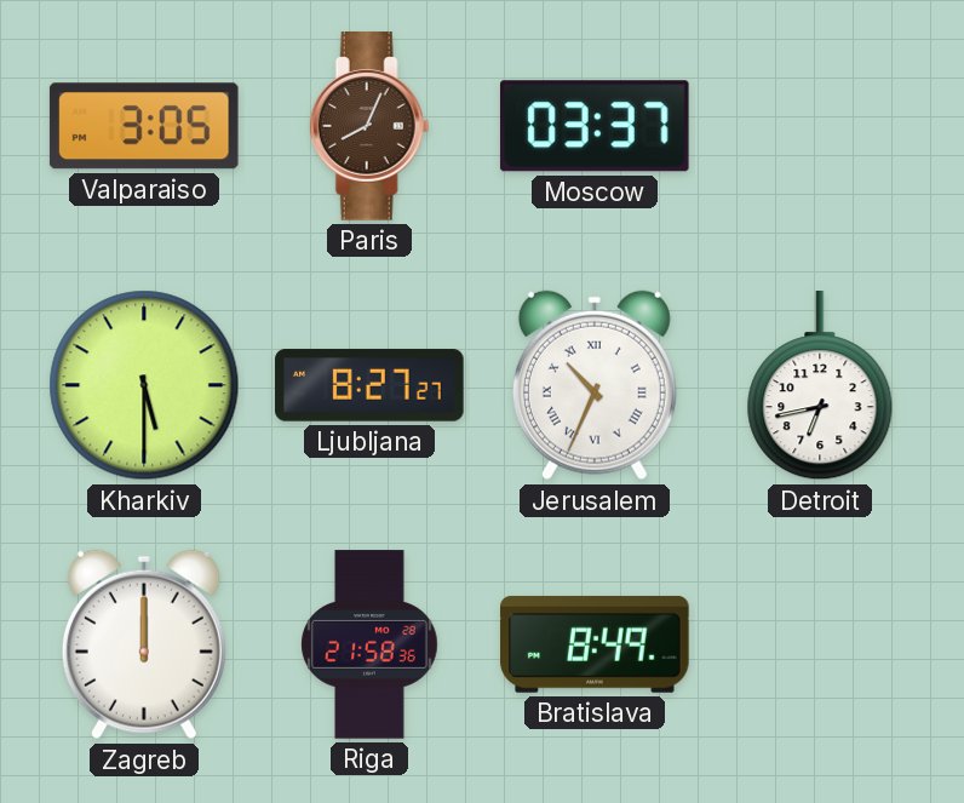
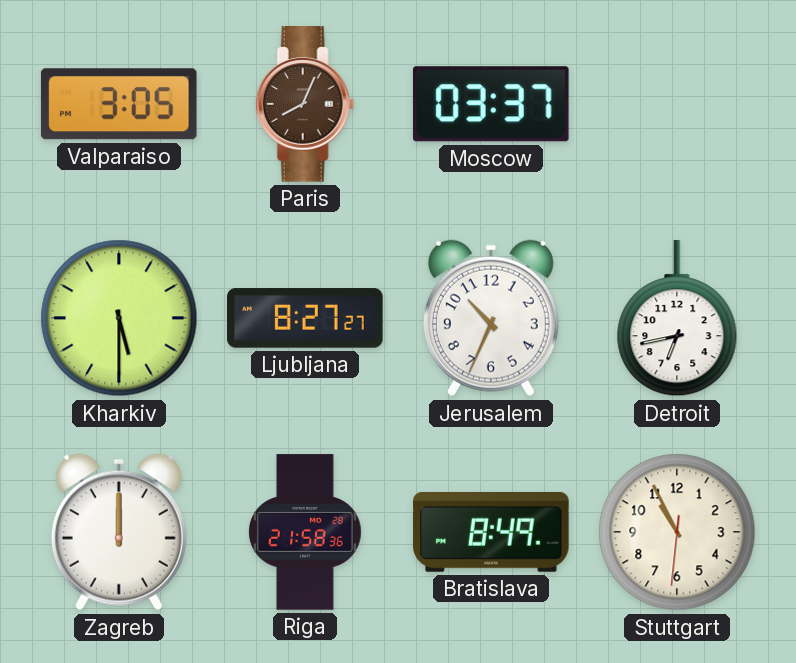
Jerusalem numerals: Roman -> Arabic
Stuttgart: none -> 10:55
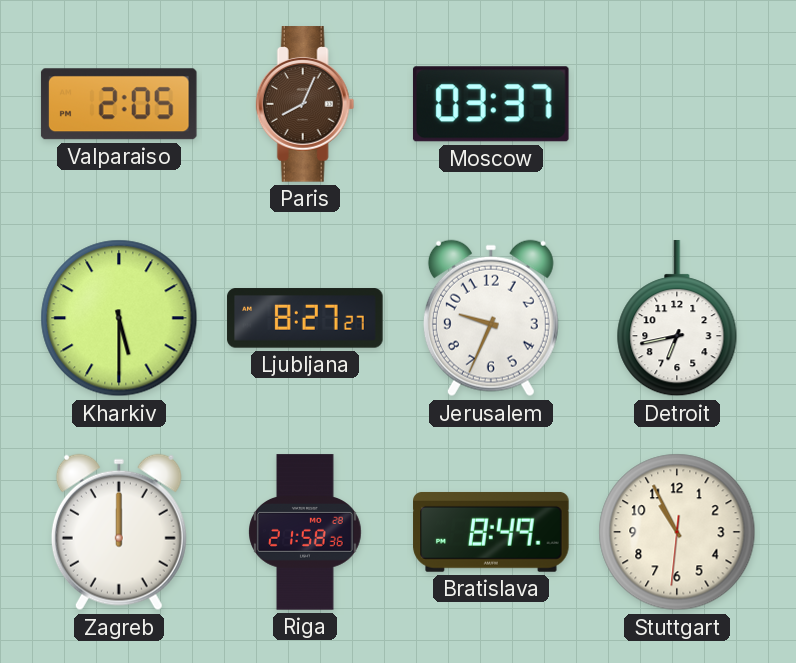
Valparaiso: 3:05 -> 2:05
Jerusalem: 10:34 -> 9:34
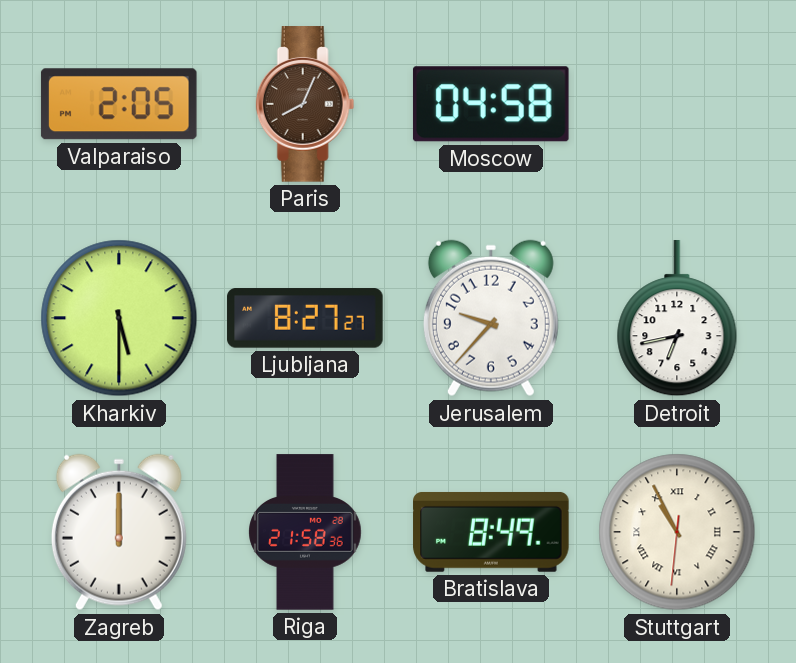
Moscow: 03:37 -> 04:58
Jerusalem: 9:34 -> 9:37
Stuttgart numerals: Arabic -> Roman
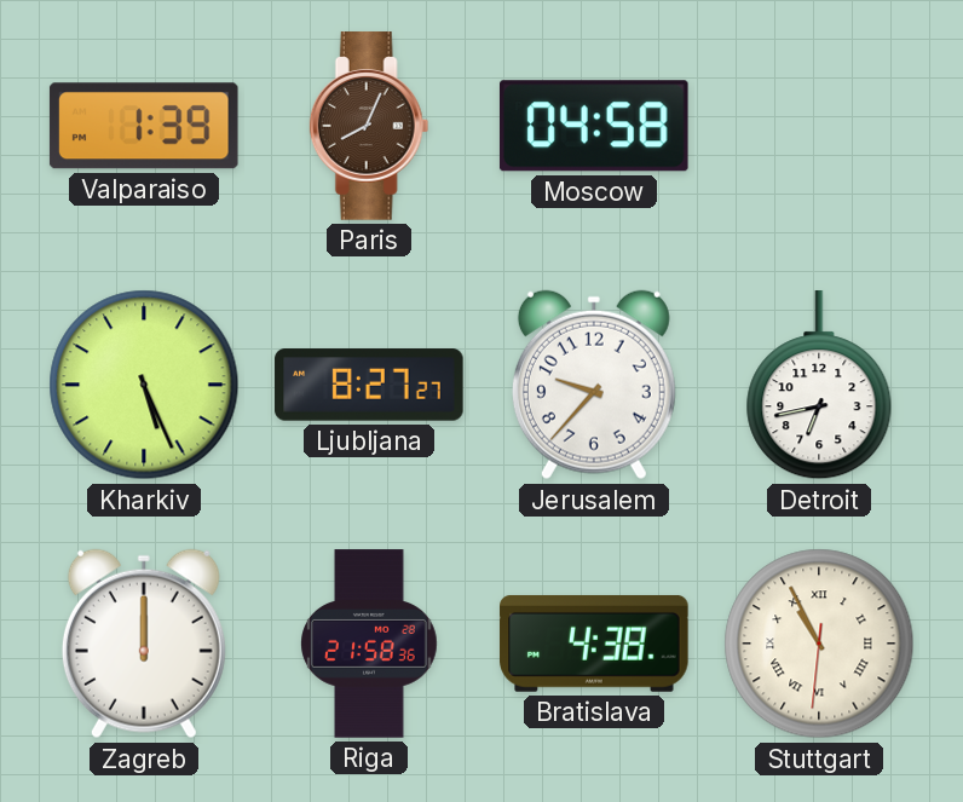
Valparaiso: 2:05 -> 1:39
Kharkiv: 5:30 -> 5:26
Bratislava: 8:49 -> 4:38
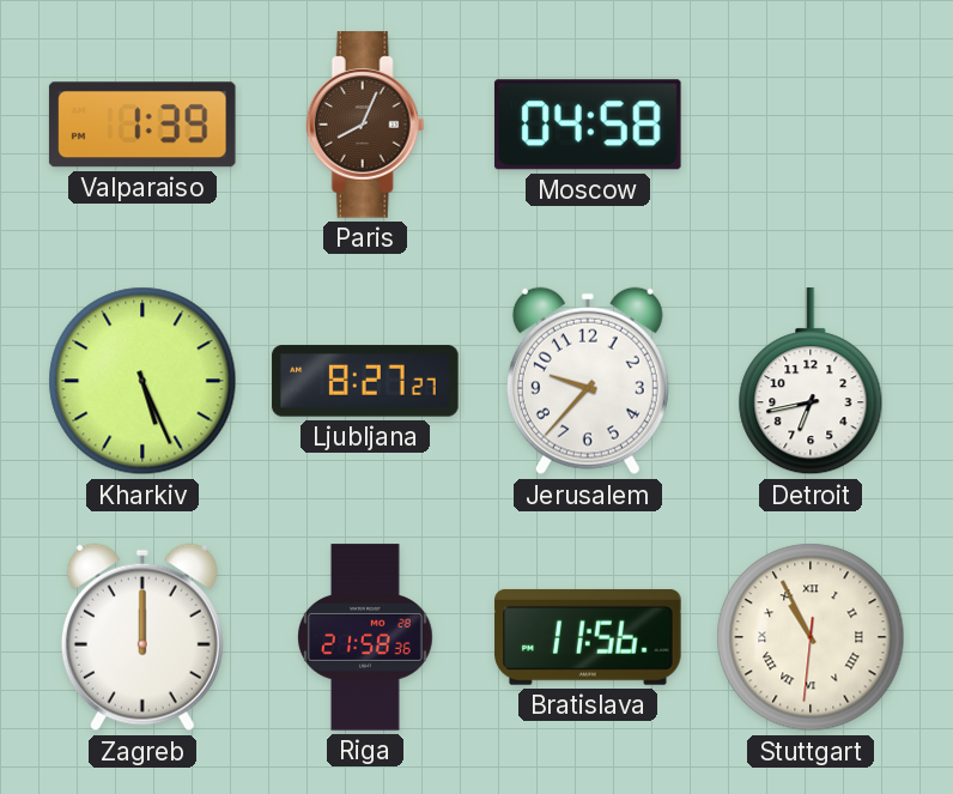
Bratislava: 4:38 -> 11:56
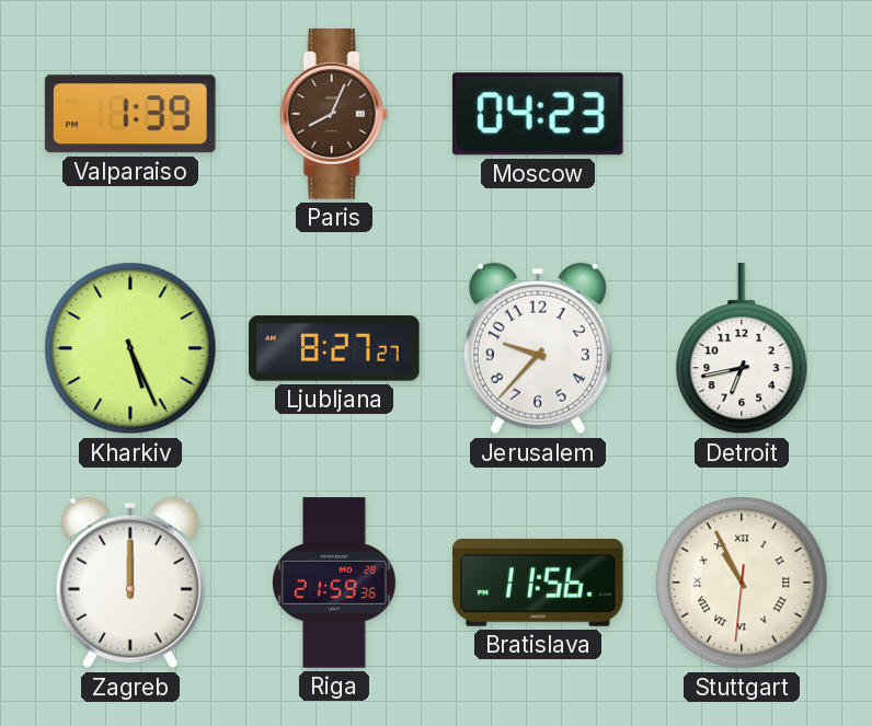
Moscow: 04:58 -> 04:23
Riga: 21:58 -> 21:59
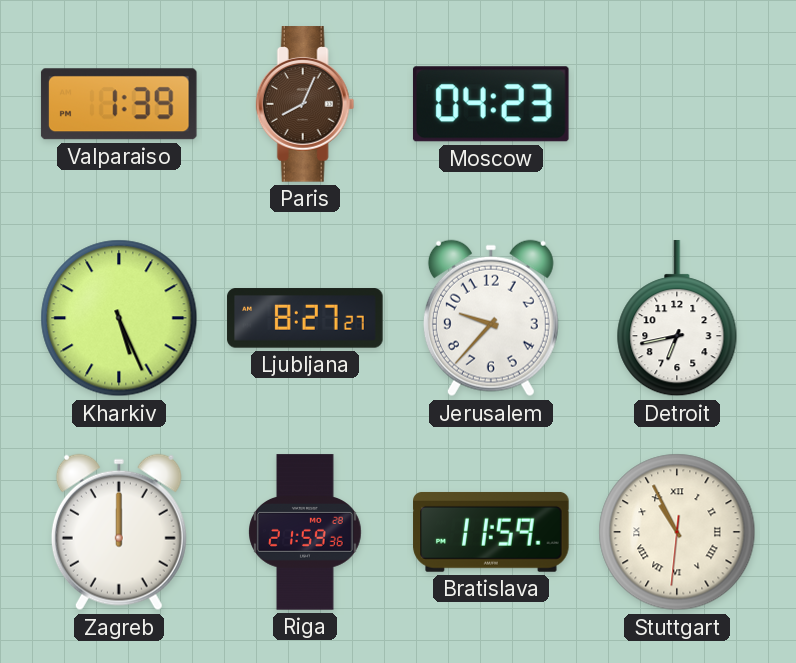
Bratislava: 11:56 -> 11:59
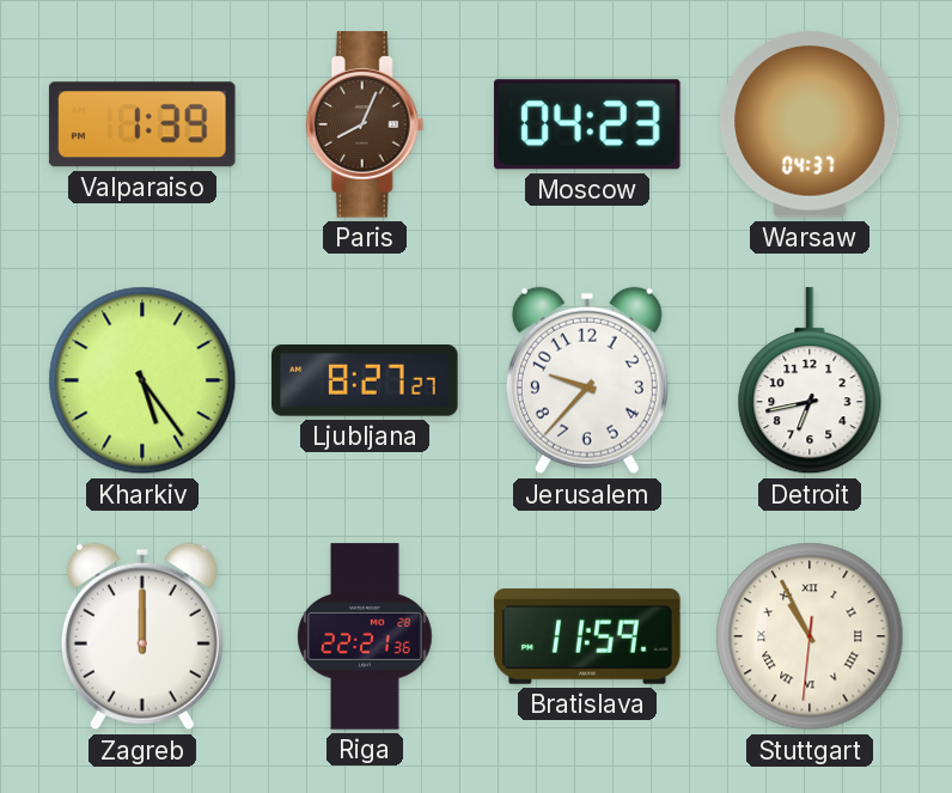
Warsaw: none -> 04:37
Kharkiv: 5:26 -> 5:24
Riga: 21:59 -> 22:21
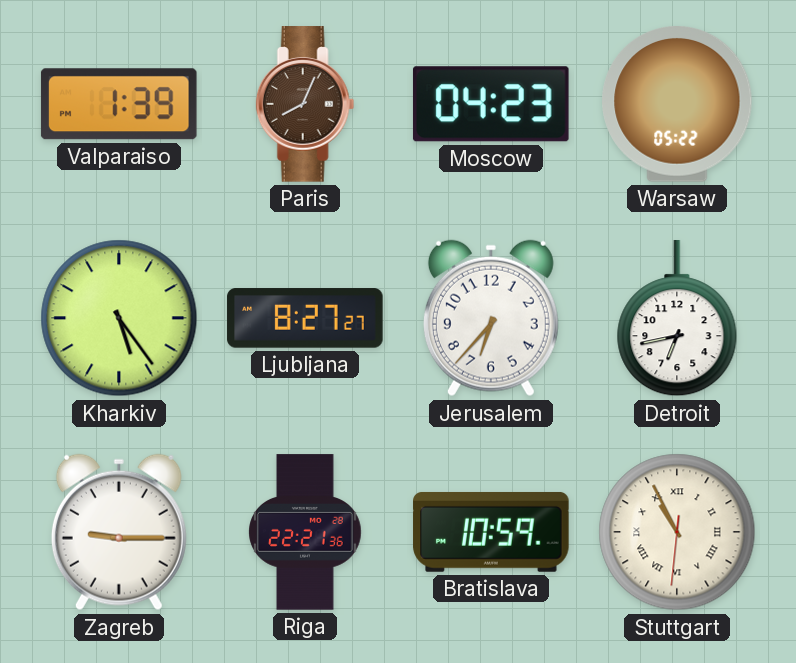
Warsaw: 04:37 -> 05:22
Jerusalem: 9:37 -> 6:37
Zagreb: 12:00 -> 9:15
Bratislava: 11:59 -> 10:59
